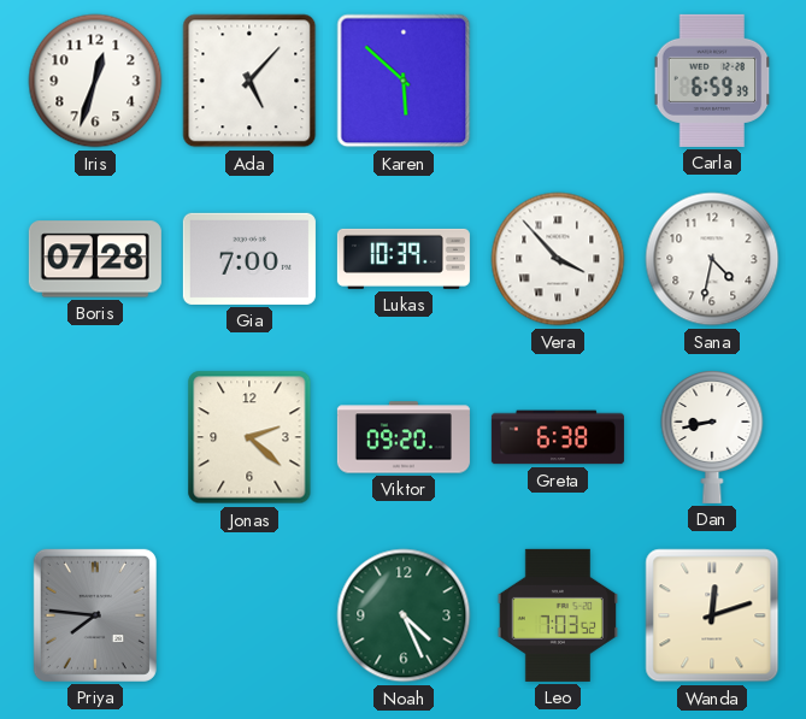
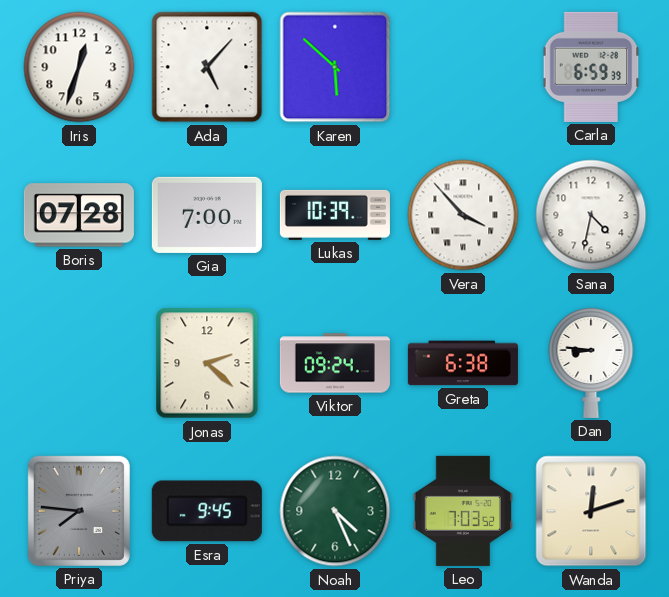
Viktor: 09:20 -> 09:24
Dan: 8:43 -> 8:46
Esra: none -> 9:45
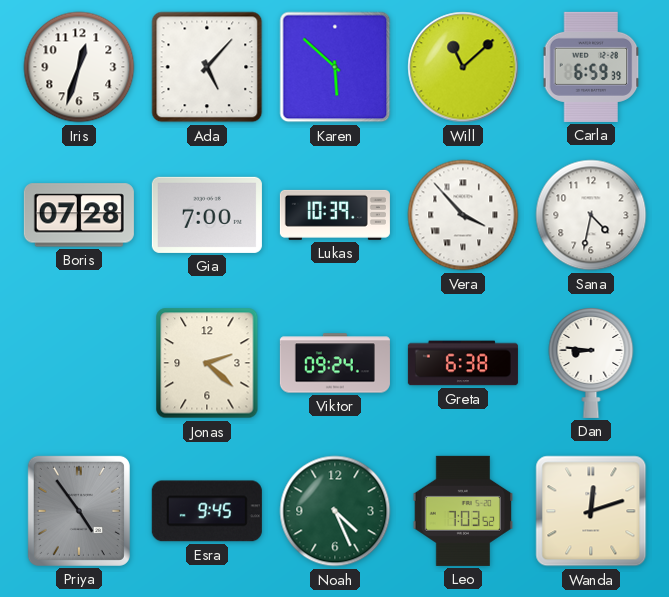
Will: none -> 11:08
Priya: 7:46 -> 4:54
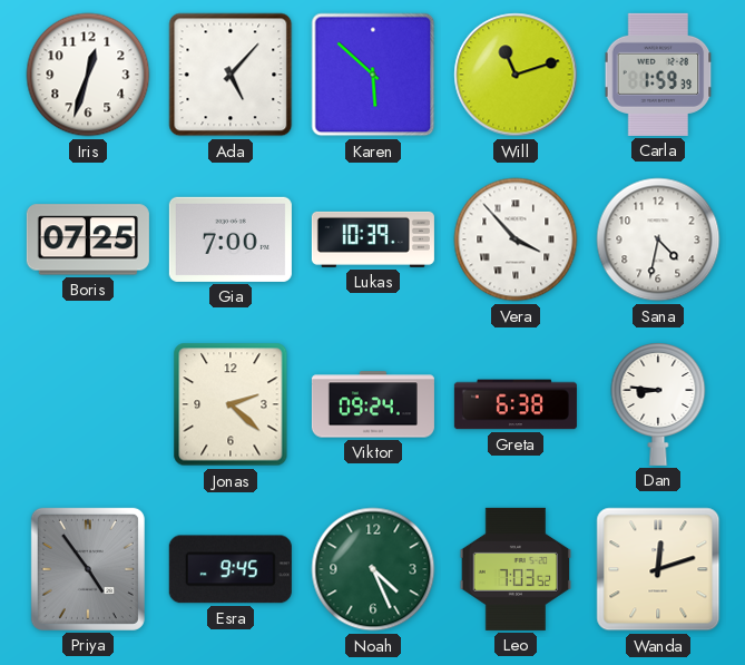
Will: 11:08 -> 11:12
Carla: 6:59 -> 1:59
Boris: 07:28 -> 07:25
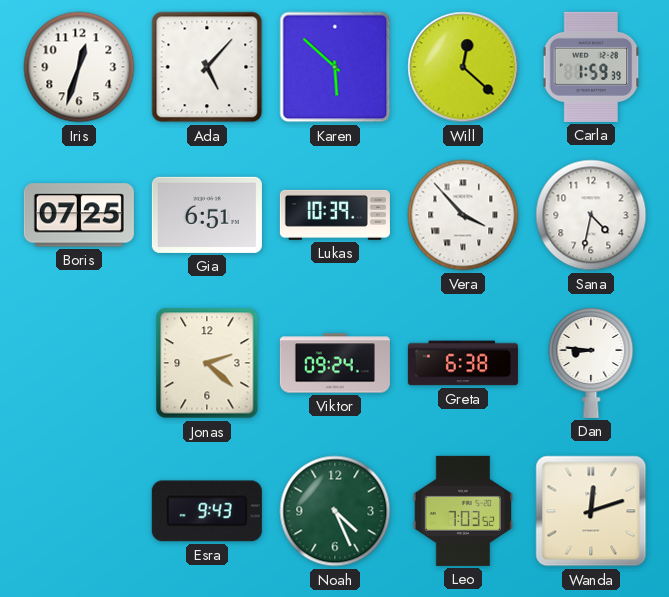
Will: 11:12 -> 12:22
Gia: 7:00 -> 6:51
Priya: 4:54 -> none
Esra: 9:45 -> 9:43
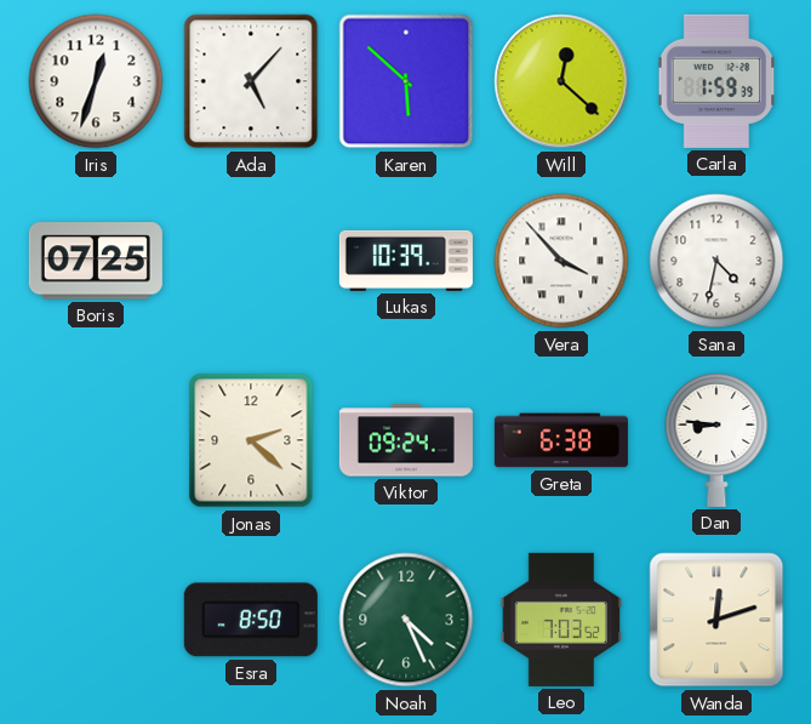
Gia: 6:51 -> none
Esra: 9:43 -> 8:50
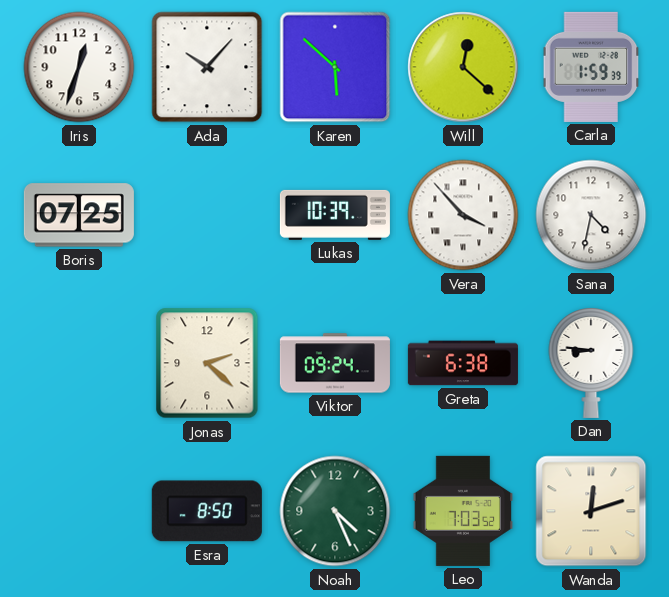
Ada: 5:07 -> 10:07
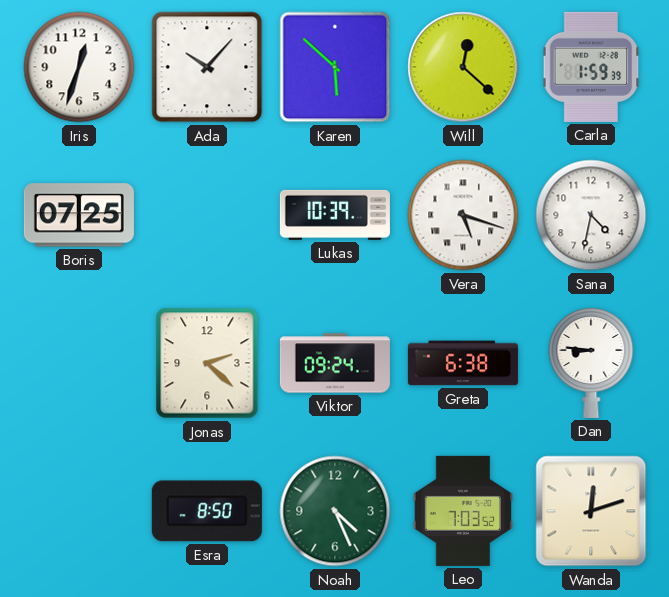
Vera: 3:53 -> 5:18
